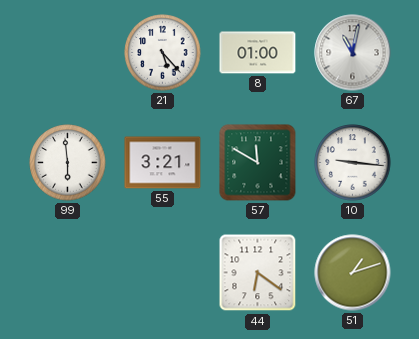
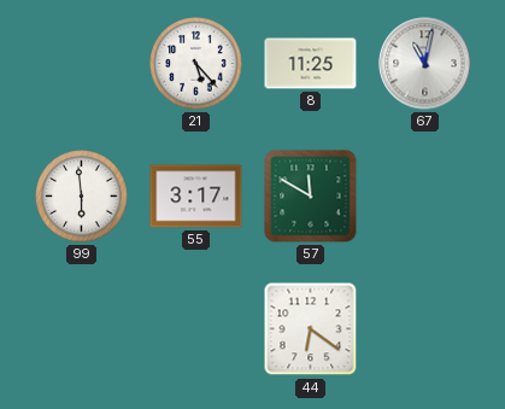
8: 01:00 -> 11:25
55: 3:21 -> 3:17
10: 9:16 -> none
51: 1:12 -> none
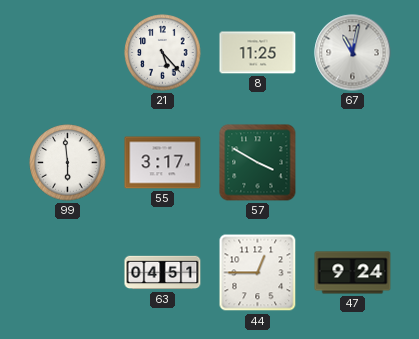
57: 11:50 -> 3:50
63: none -> 04:51
44: 6:21 -> 12:45
47: none -> 9:24
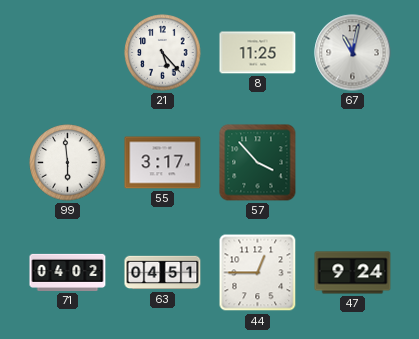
57: 3:50 -> 3:53
71: none -> 04:02
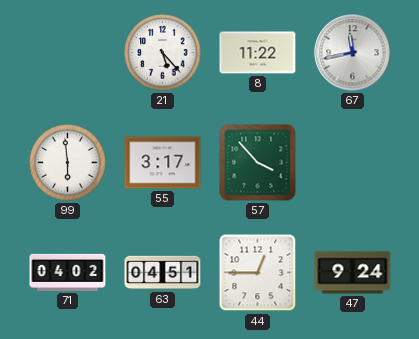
8: 11:25 -> 11:22
67: 11:02 -> 11:43
